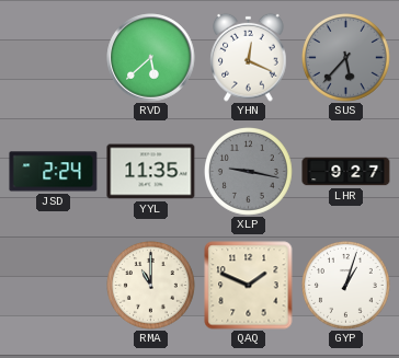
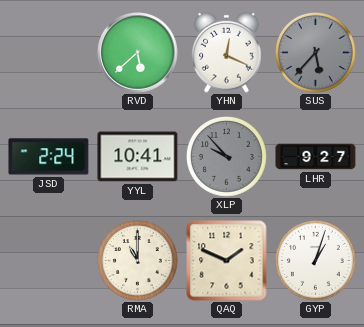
YYL: 11:35 -> 10:41
XLP: 9:17 -> 9:53
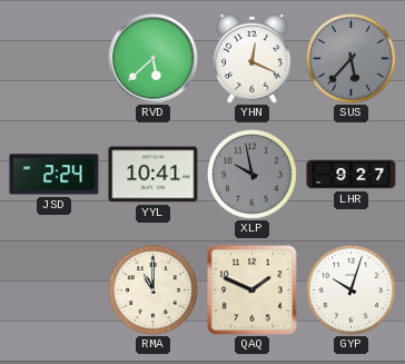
XLP: 9:53 -> 9:58
GYP: 1:03 -> 10:03
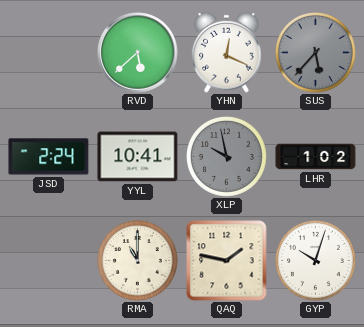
LHR: 9:27 -> 1:02
QAQ: 1:49 -> 1:47
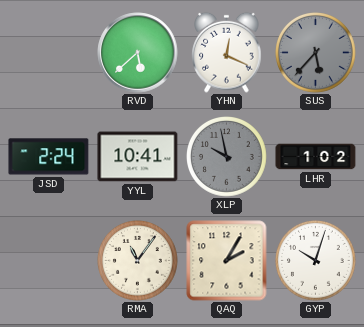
RMA: 11:00 -> 11:06
QAQ: 1:47 -> 2:05
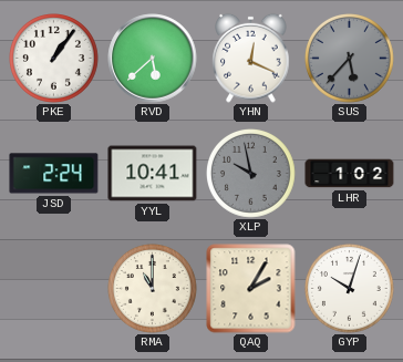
PKE: none -> 1:06
RMA: 11:06 -> 11:00
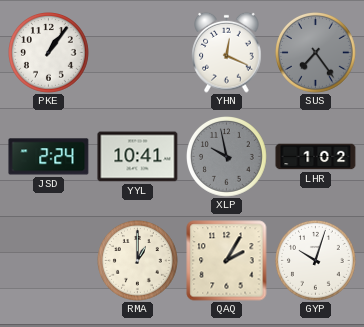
RVD: 5:38 -> none
SUS: 5:37 -> 7:24
RMA: 11:00 -> 1:00
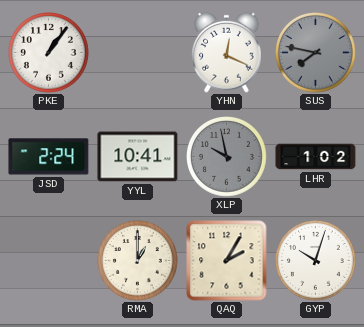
SUS: 7:24 -> 7:47
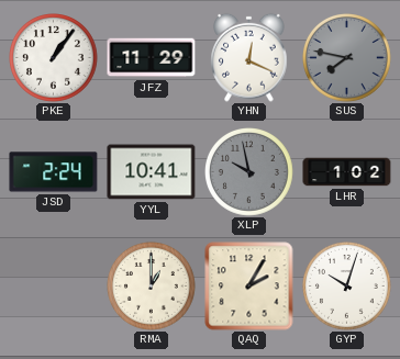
JFZ: none -> 11:29
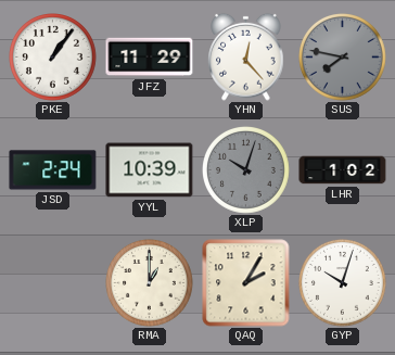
YHN: 12:19 -> 12:23
YYL: 10:41 -> 10:39
XLP: 9:58 -> 10:03
